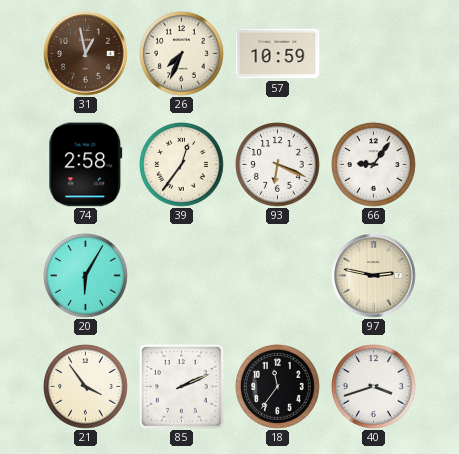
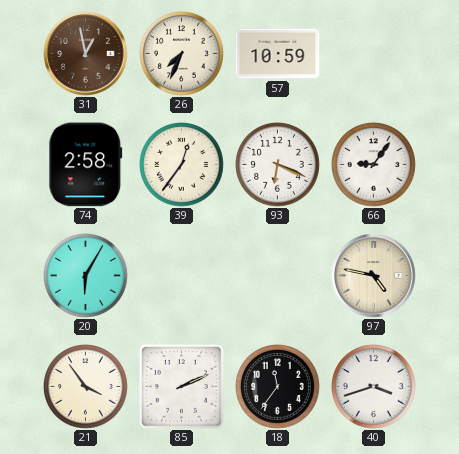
97: 2:47 -> 4:47
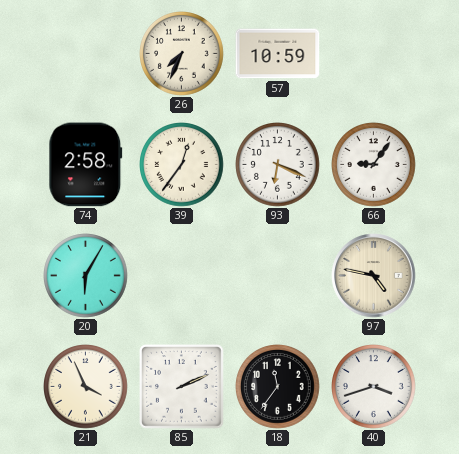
31: 12:58 -> none
21: 3:54 -> 3:56
